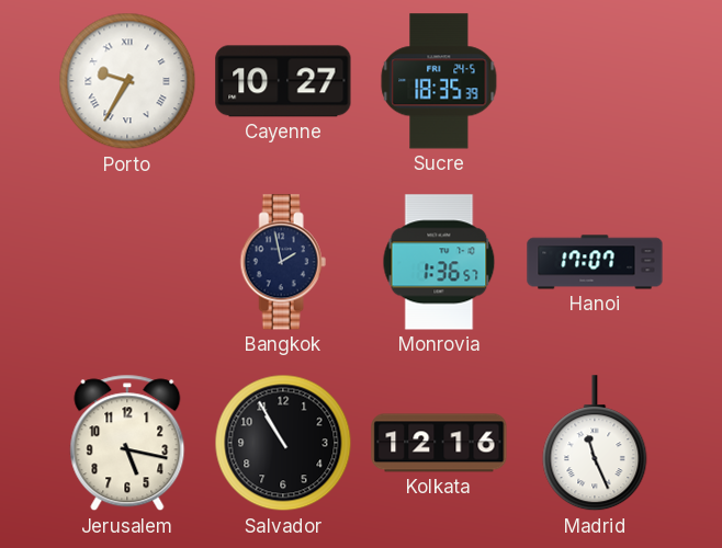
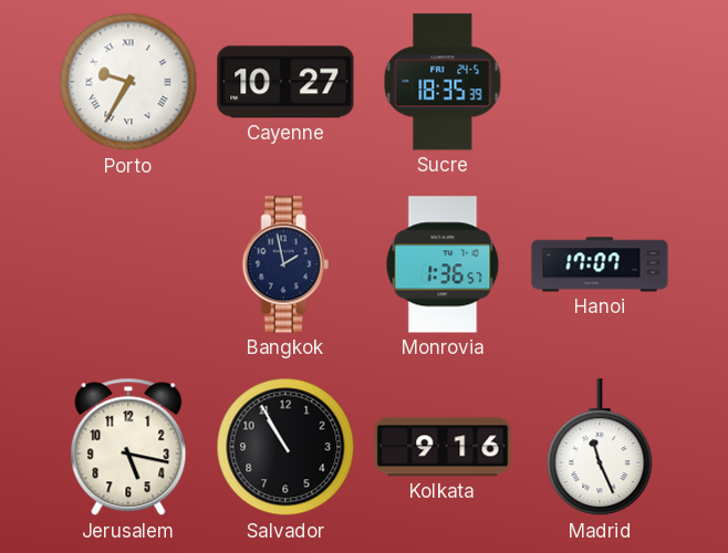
Kolkata: 12:16 -> 9:16
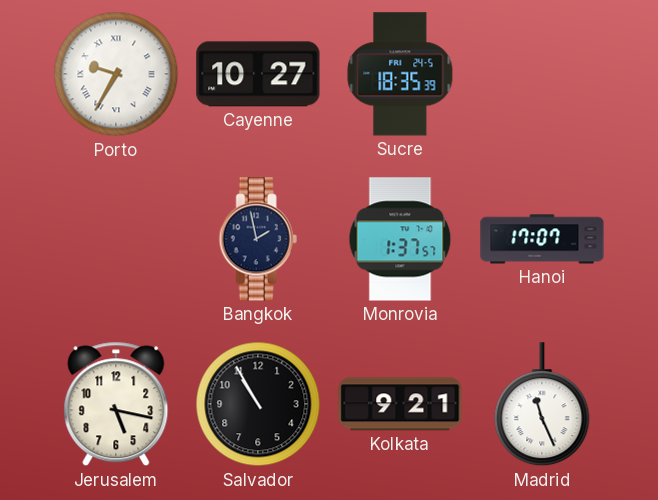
Monrovia: 1:36 -> 1:37
Kolkata: 9:16 -> 9:21
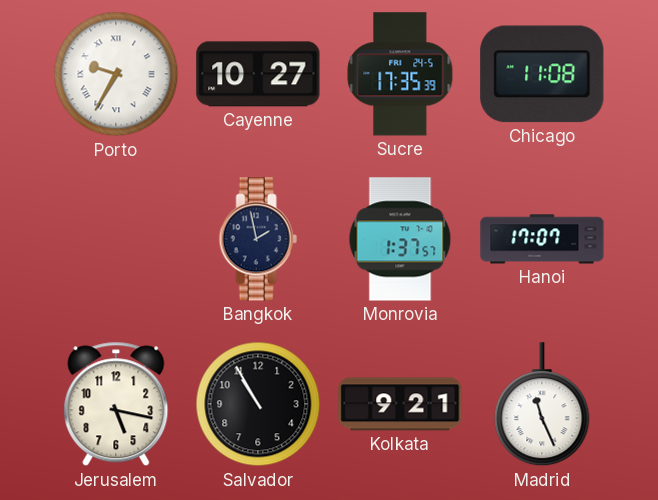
Sucre: 18:35 -> 17:35
Chicago: none -> 11:08
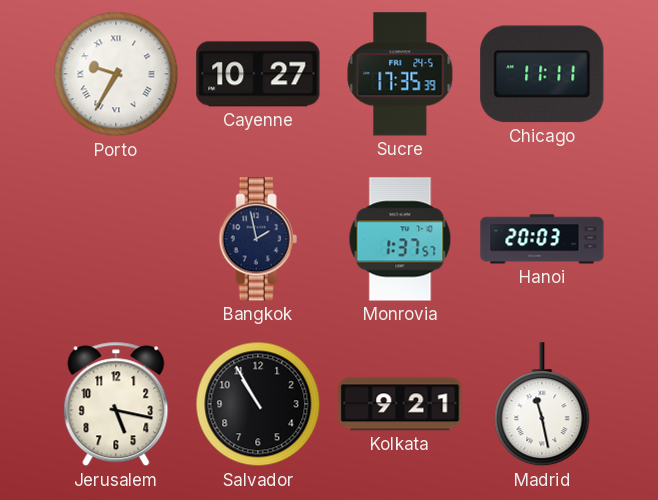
Chicago: 11:08 -> 11:11
Hanoi: 17:07 -> 20:03
Madrid: 11:26 -> 11:28
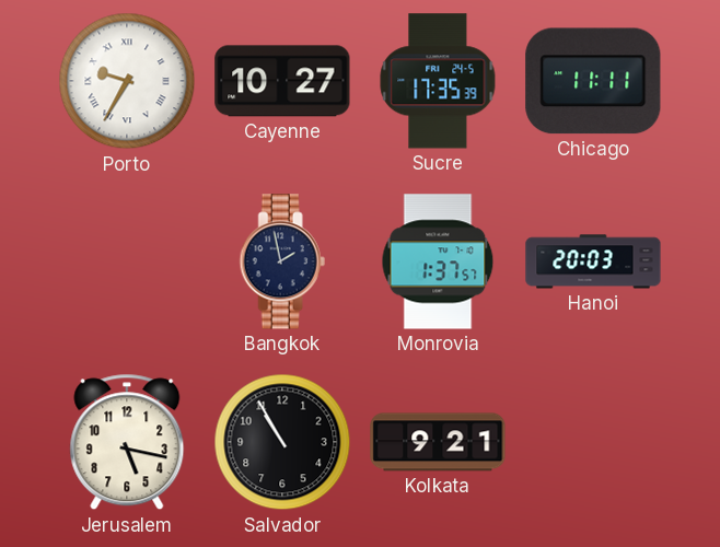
Madrid: 11:28 -> none
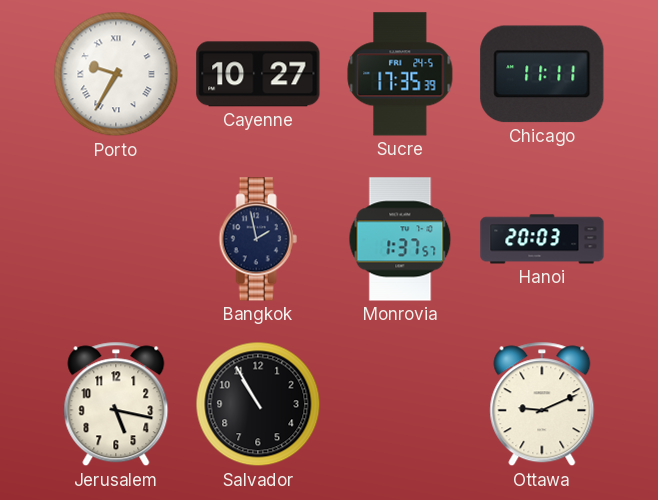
Kolkata: 9:21 -> none
Ottawa: none -> 9:11
